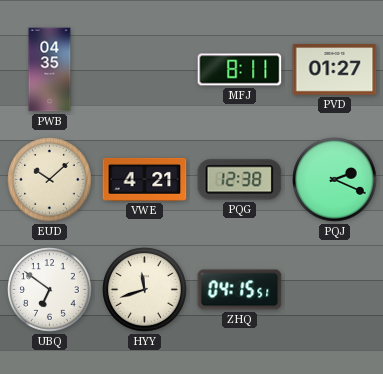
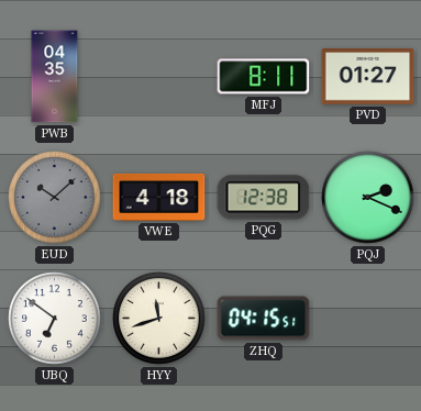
EUD dial: cream -> grey
VWE: 4:21 -> 4:18
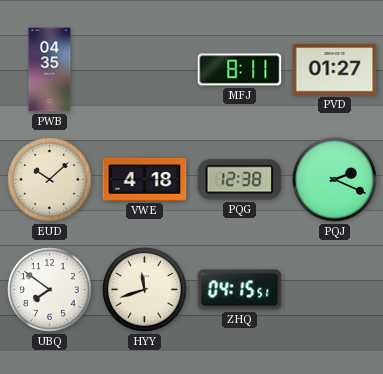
EUD dial: grey -> cream
UBQ: 6:51 -> 7:51
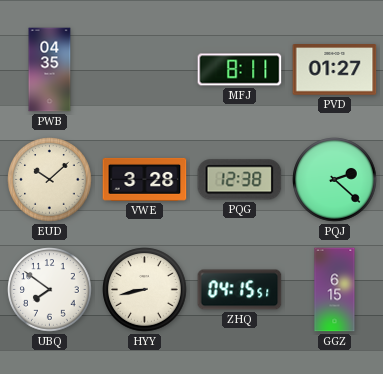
VWE: 4:18 -> 3:28
PQJ: 2:19 -> 2:22
HYY: 11:42 -> 8:43
GGZ: none -> 6:15
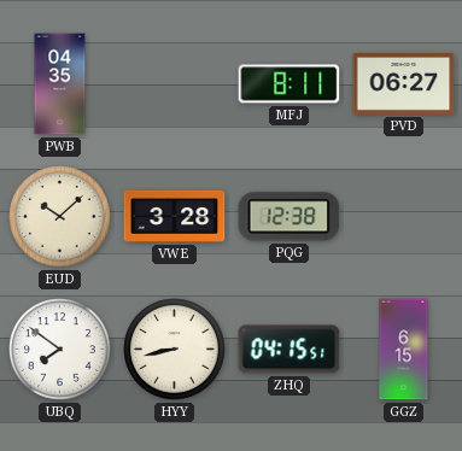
PVD: 01:27 -> 06:27
PQJ: 2:22 -> none
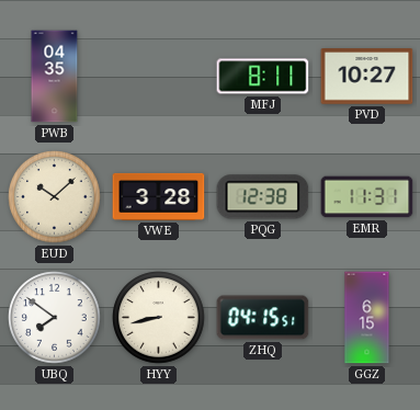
PVD: 06:27 -> 10:27
EMR: none -> 11:31
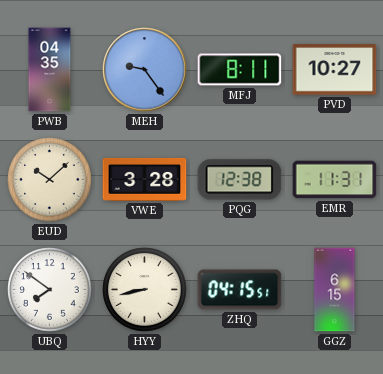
MEH: none -> 9:24
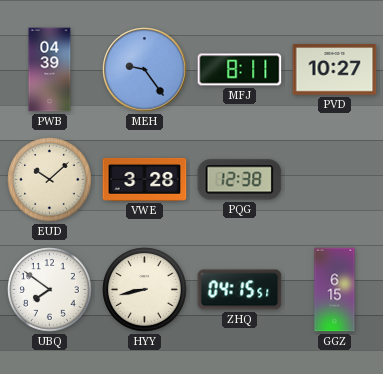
PWB: 04:35 -> 04:39
EMR: 11:31 -> none
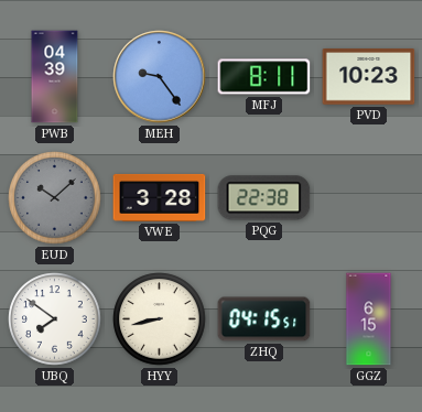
PVD: 10:27 -> 10:23
EUD dial: cream -> grey
PQG: 12:38 -> 22:38
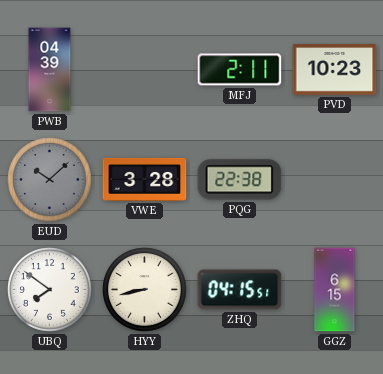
MEH: 9:24 -> none
MFJ: 8:11 -> 2:11
